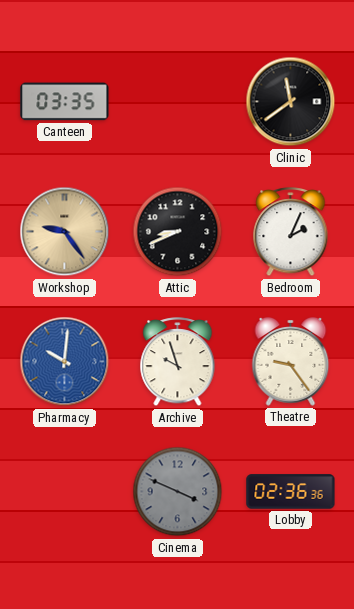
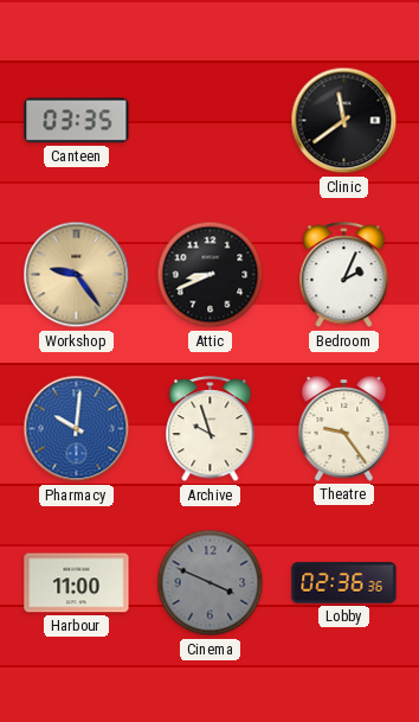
Harbour: none -> 11:00
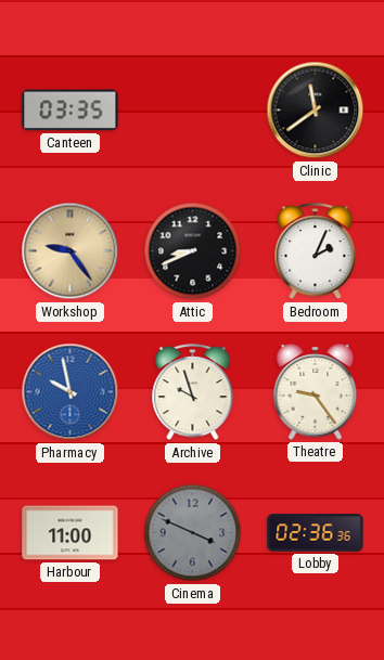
Pharmacy: 10:01 -> 9:58
